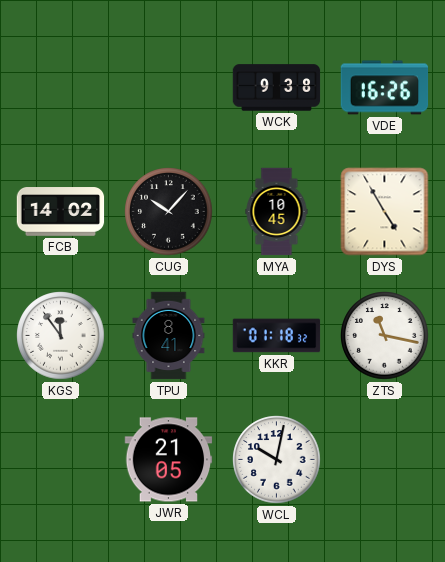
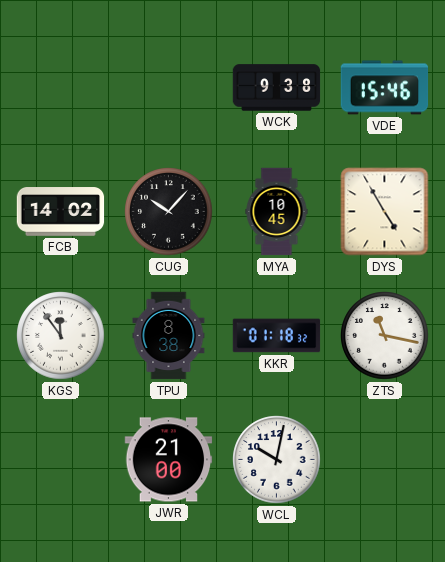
VDE: 16:26 -> 15:46
TPU: 8:41 -> 8:38
JWR: 21:05 -> 21:00
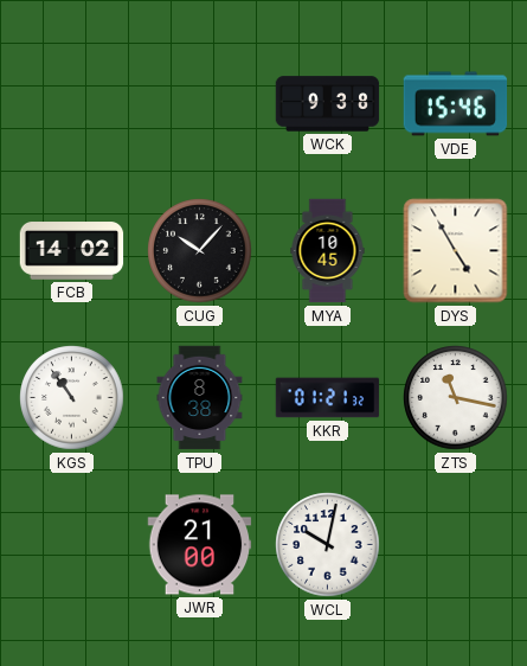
KGS: 11:54 -> 10:54
KKR: 01:18 -> 01:21
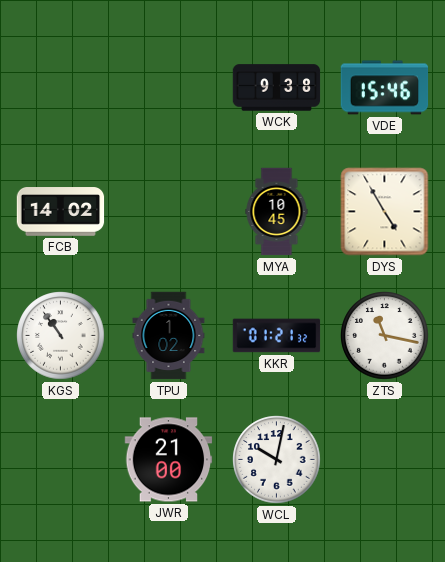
CUG: 10:07 -> none
TPU: 8:38 -> 1:02
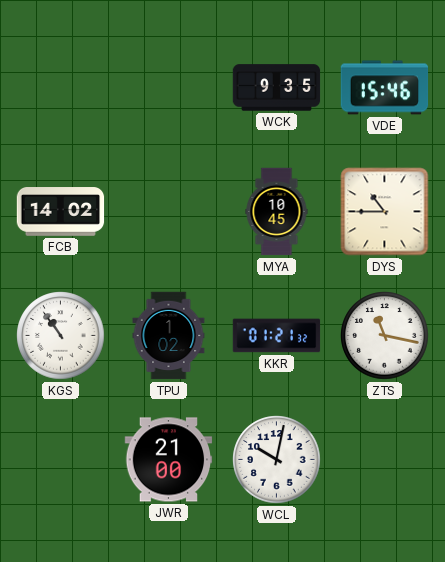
WCK: 9:38 -> 9:35
DYS: 4:55 -> 10:45
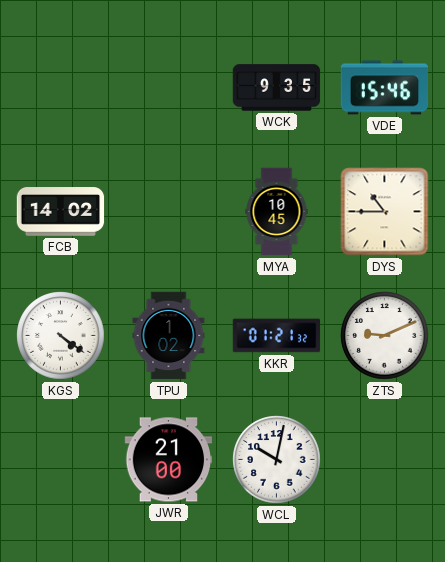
KGS: 10:54 -> 4:21
ZTS: 11:17 -> 9:11
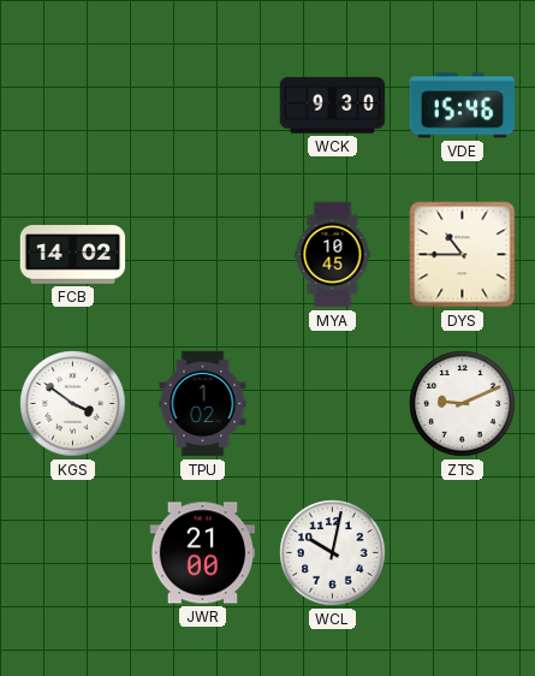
WCK: 9:35 -> 9:30
KGS: 4:21 -> 3:51
KKR: 01:21 -> none
